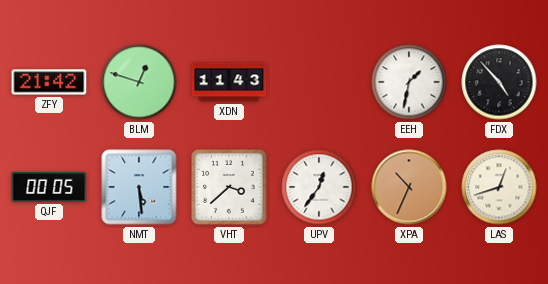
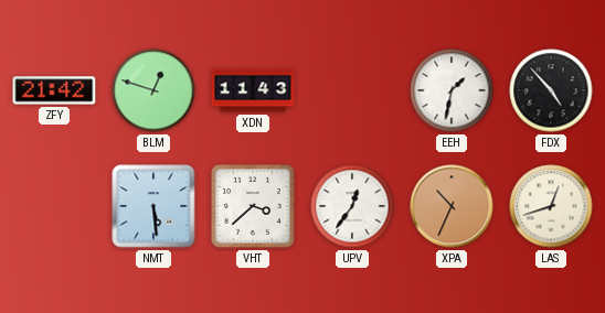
QJF: 00:05 -> none
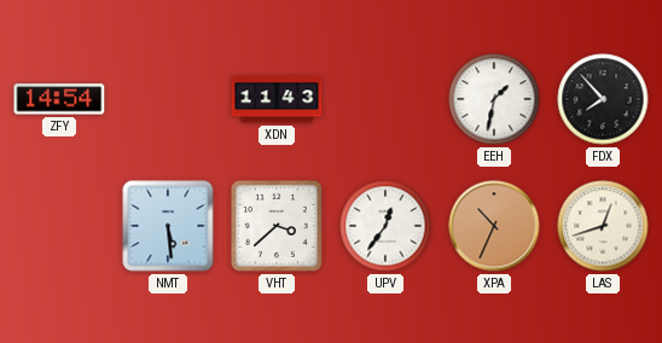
ZFY: 21:42 -> 14:54
BLM: 12:48 -> none
FDX: 4:53 -> 7:53
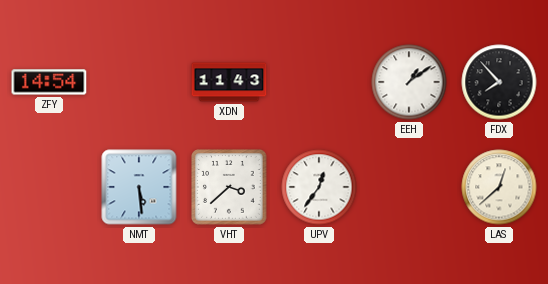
EEH: 1:32 -> 1:09
XPA: 10:34 -> none
LAS: 12:42 -> 12:38
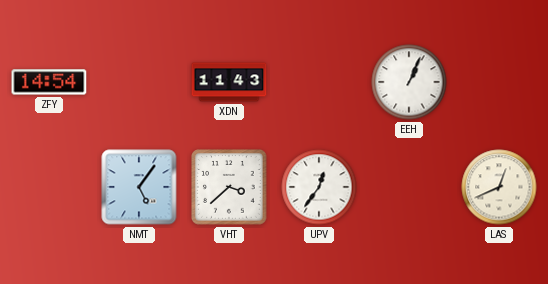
EEH: 1:09 -> 1:04
FDX: 7:53 -> none
NMT: 5:29 -> 5:06
LAS: 12:38 -> 12:41
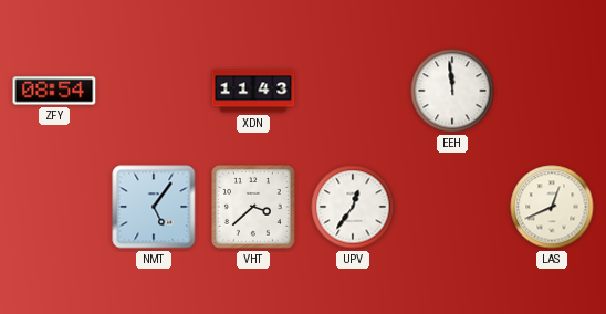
ZFY: 14:54 -> 08:54
EEH: 1:04 -> 11:59
